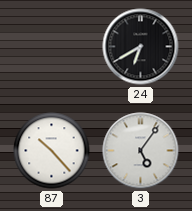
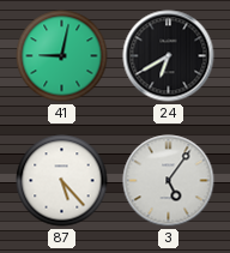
41: none -> 9:02
87: 10:23 -> 5:23
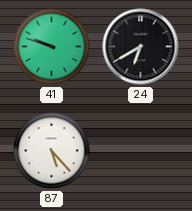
41: 9:02 -> 9:48
3: 5:06 -> none
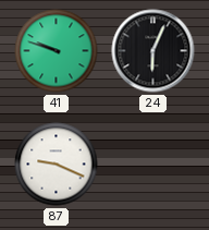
24: 6:40 -> 6:04
87: 5:23 -> 9:19
